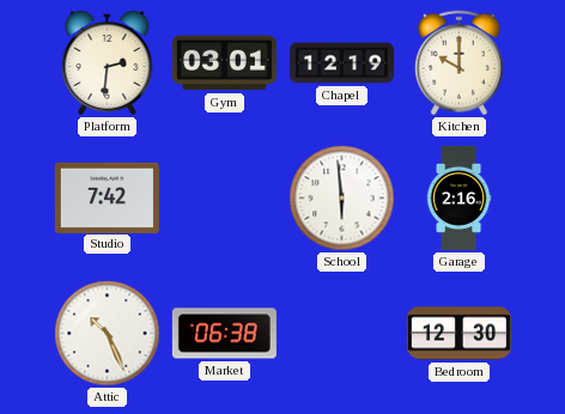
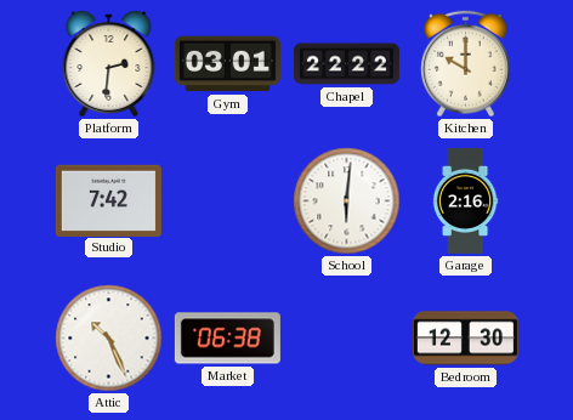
Chapel: 12:19 -> 22:22
School: 5:59 -> 6:01
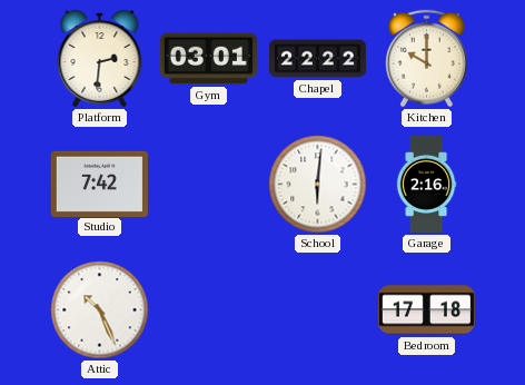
Market: 06:38 -> none
Bedroom: 12:30 -> 17:18
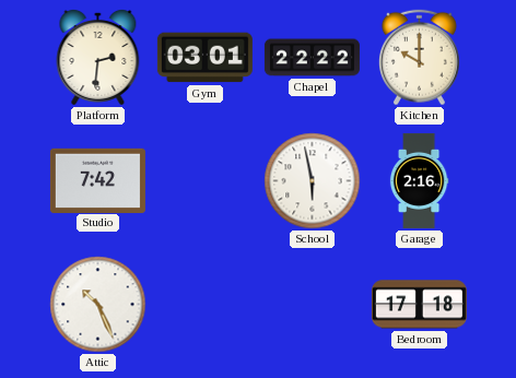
School: 6:01 -> 5:58
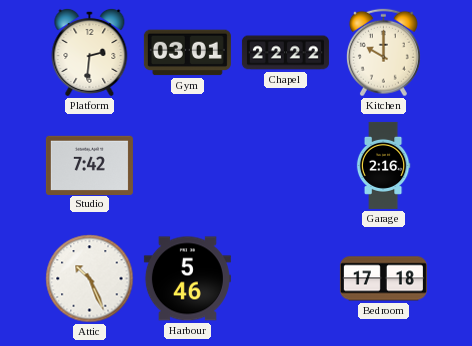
School: 5:58 -> none
Harbour: none -> 5:46
